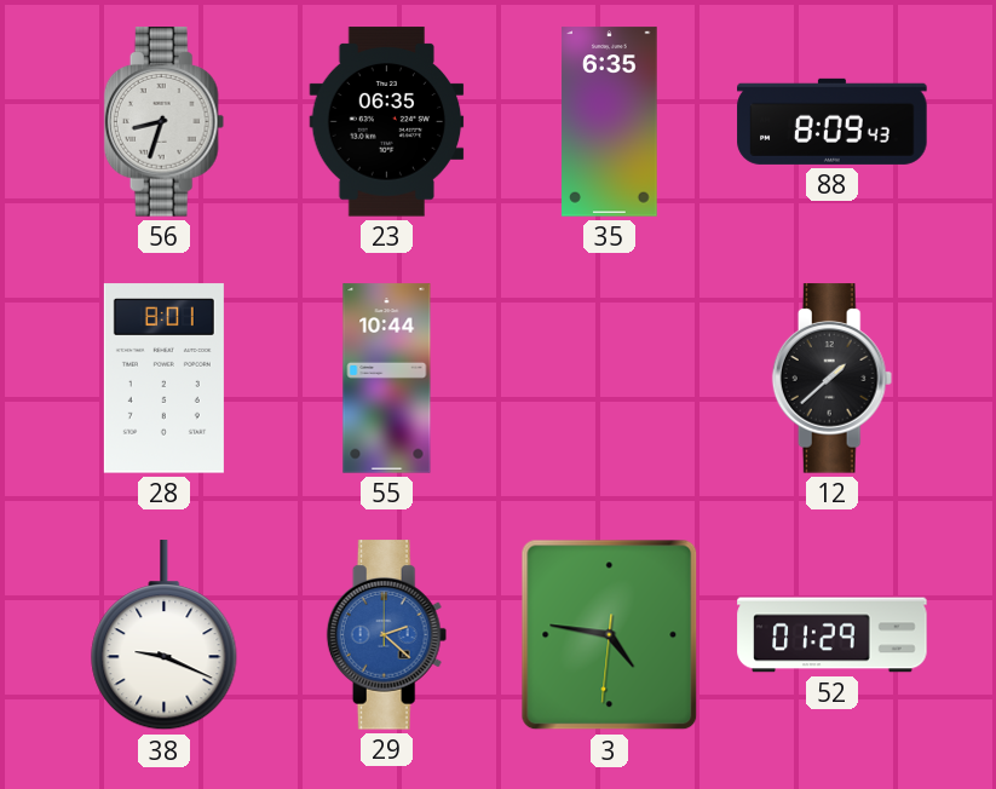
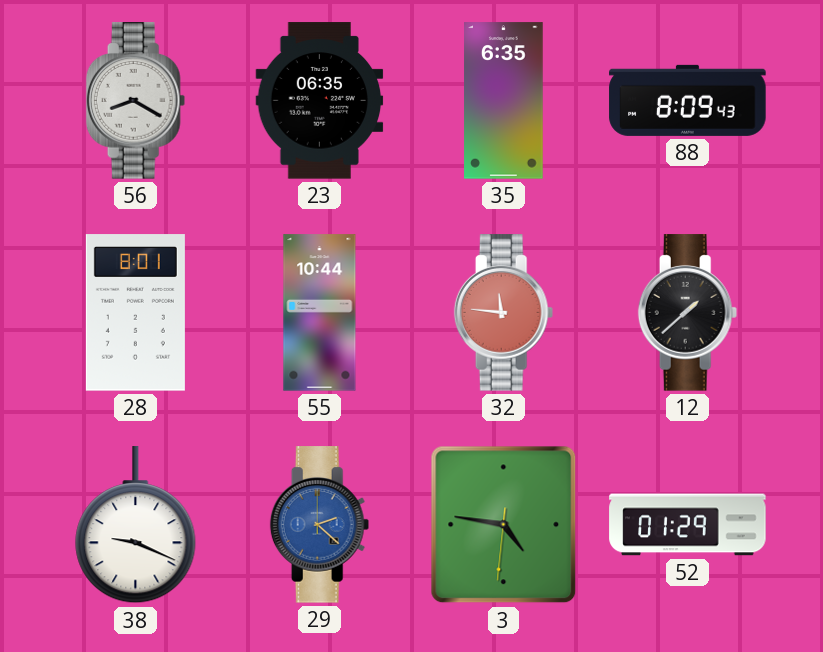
56: 8:33 -> 8:20
32: none -> 11:46
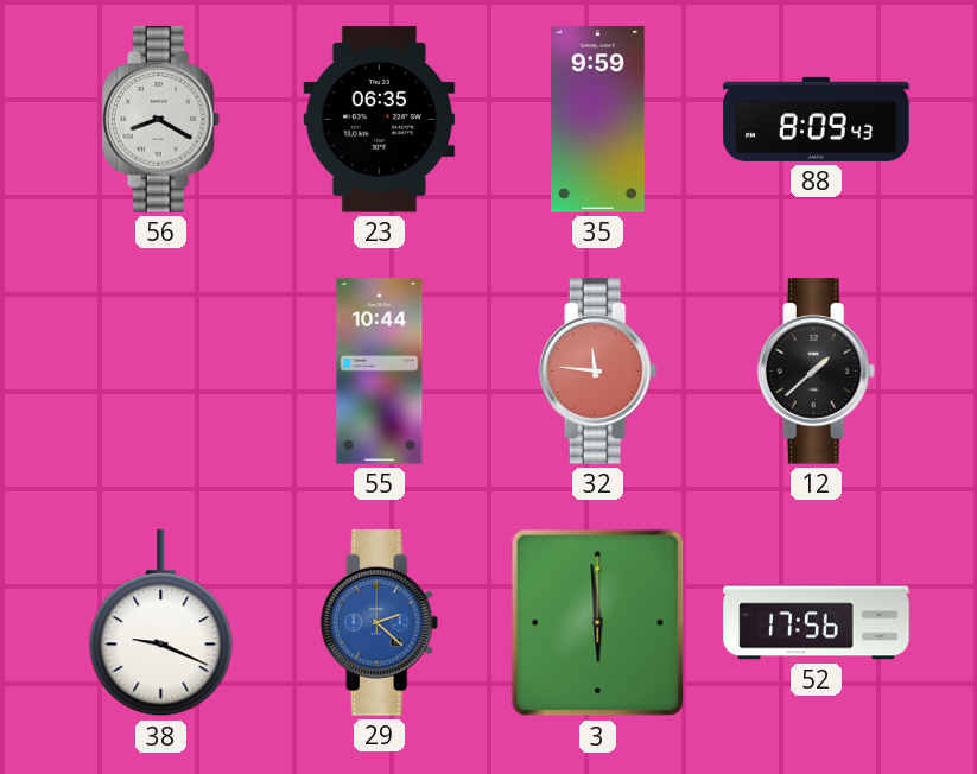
35: 6:35 -> 9:59
28: 8:01 -> none
3: 4:46 -> 5:59
52: 01:29 -> 17:56
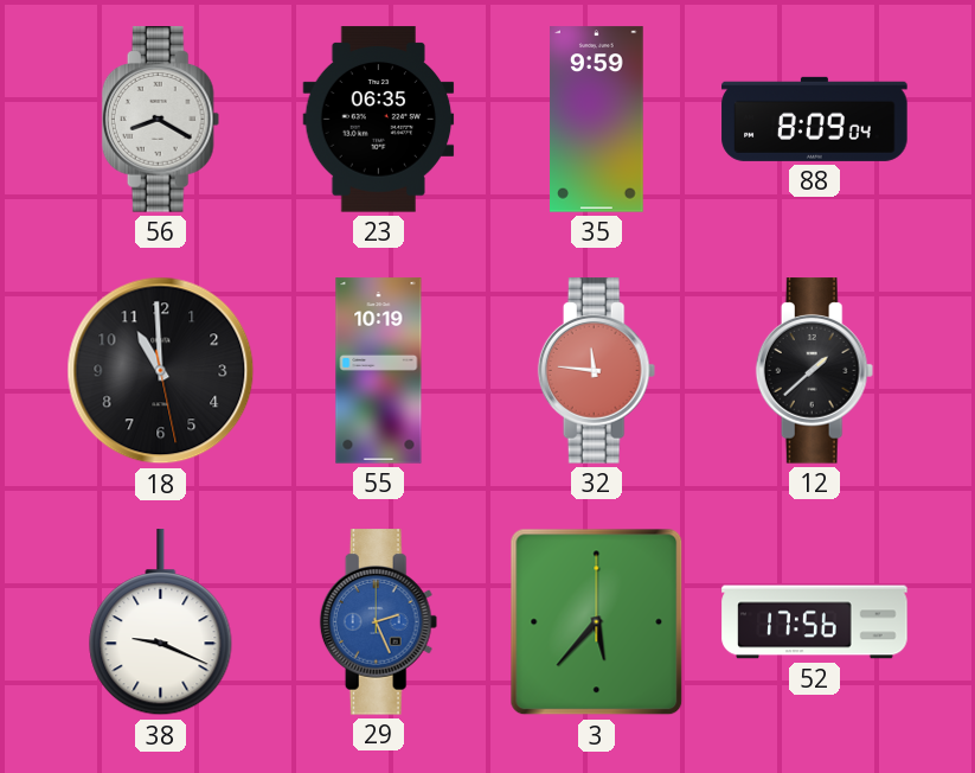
88: 8:09:43 -> 8:09:04
18: none -> 10:59
55: 10:44 -> 10:19
29: 2:22 -> 2:26
3: 5:59 -> 5:37
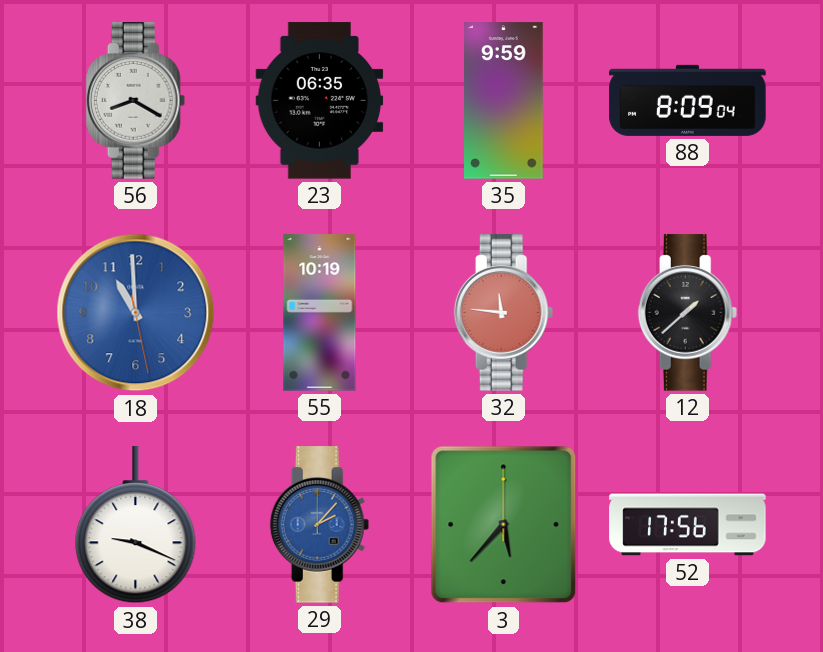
18 dial: black -> blue
29: 2:26 -> 2:07
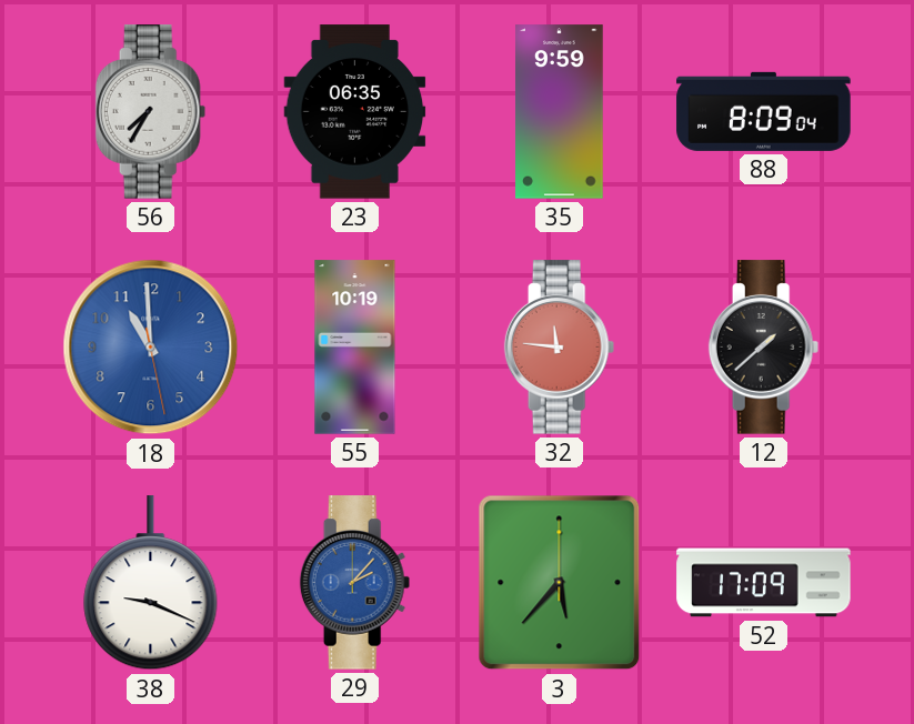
56: 8:20 -> 7:35
52: 17:56 -> 17:09
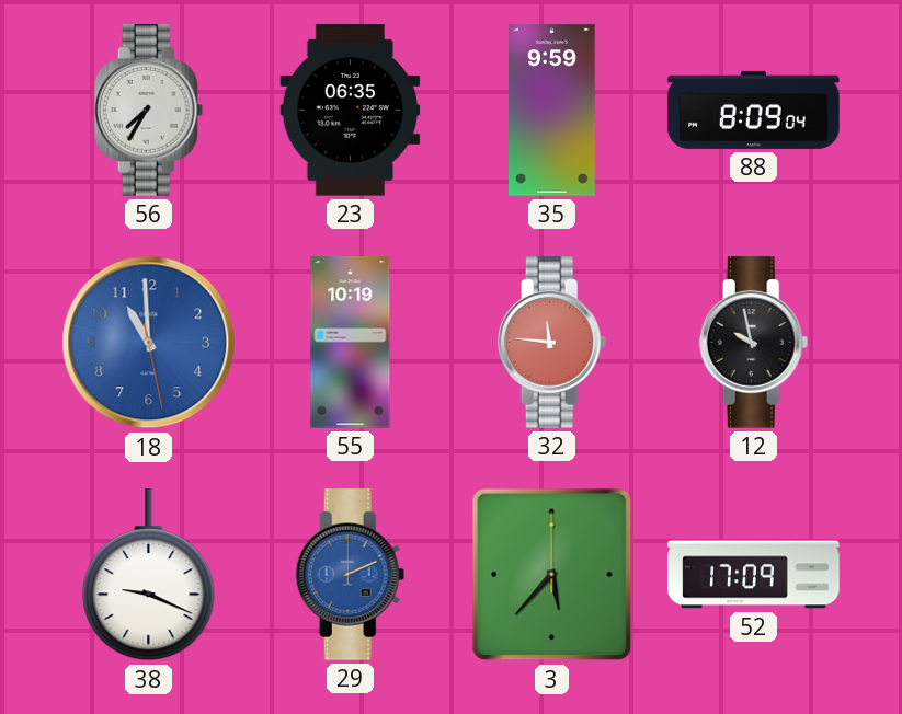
12: 1:38 -> 9:58
29: 2:07 -> 2:11
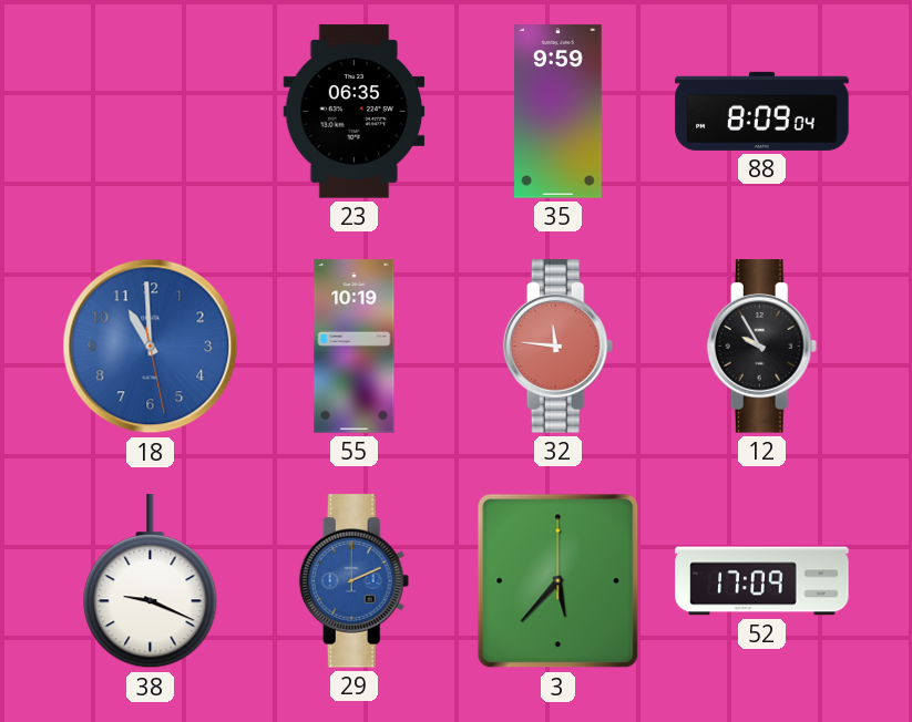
56: 7:35 -> none
12: 9:58 -> 9:55
